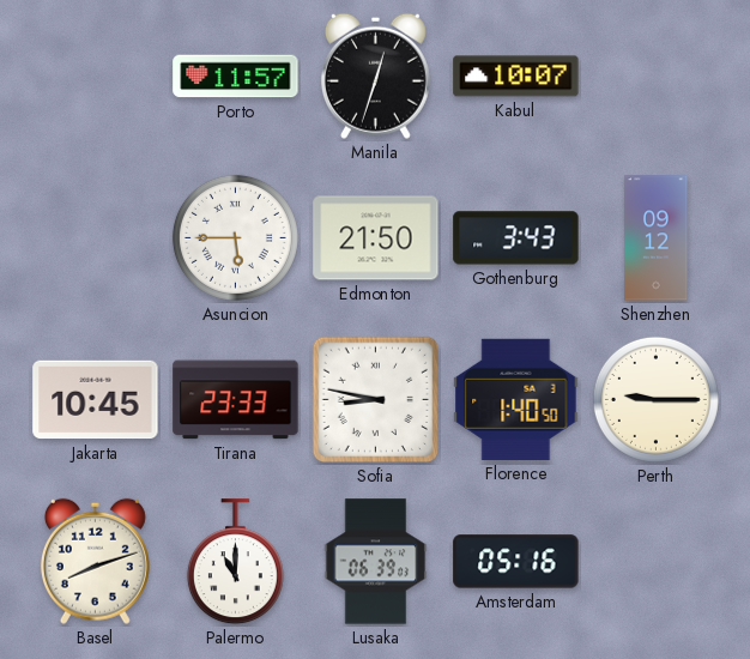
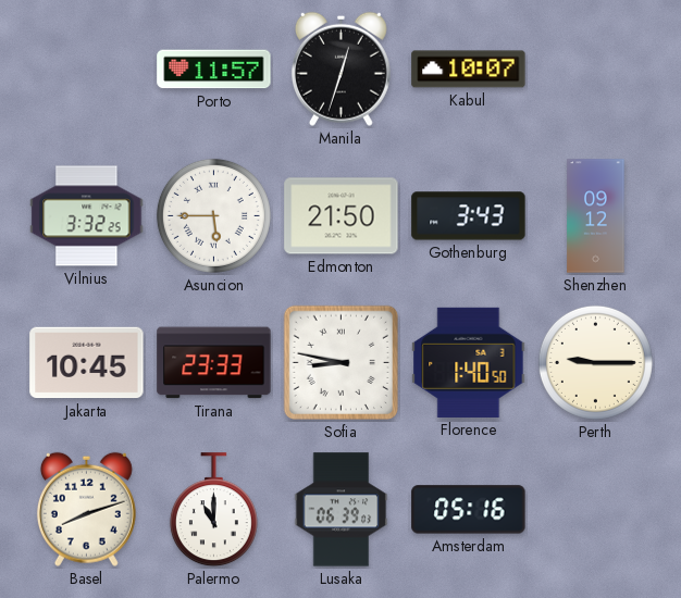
Vilnius: none -> 3:32
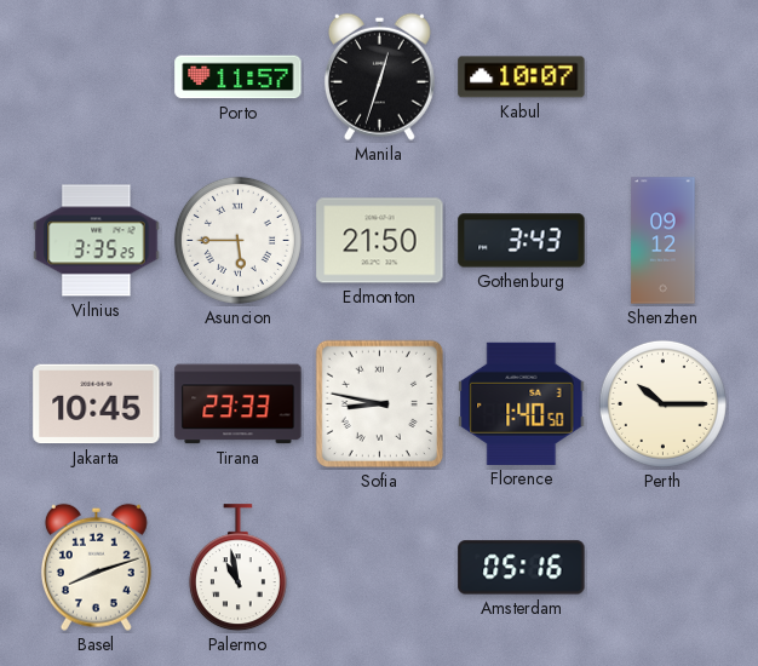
Vilnius: 3:32 -> 3:35
Perth: 9:15 -> 10:15
Palermo: 11:00 -> 10:58
Lusaka: 06:39 -> none
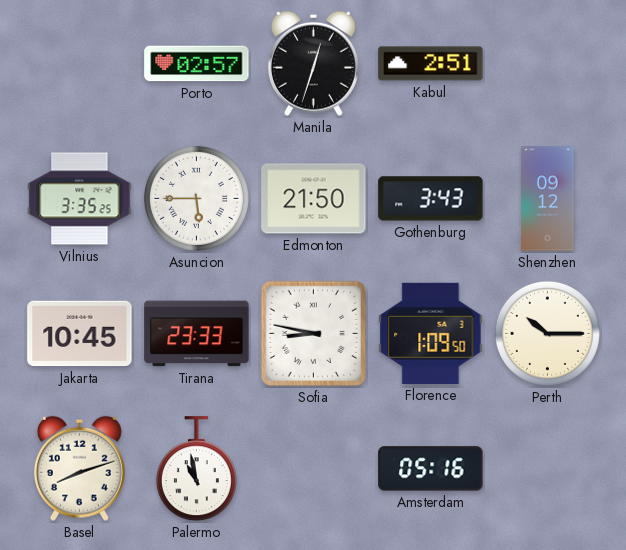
Porto: 11:57 -> 02:57
Kabul: 10:07 -> 2:51
Florence: 1:40 -> 1:09
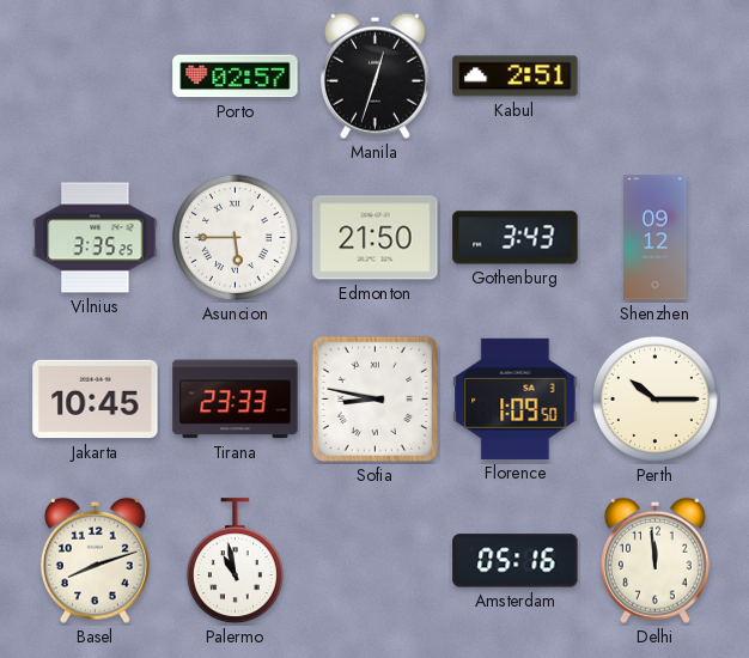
Delhi: none -> 11:59
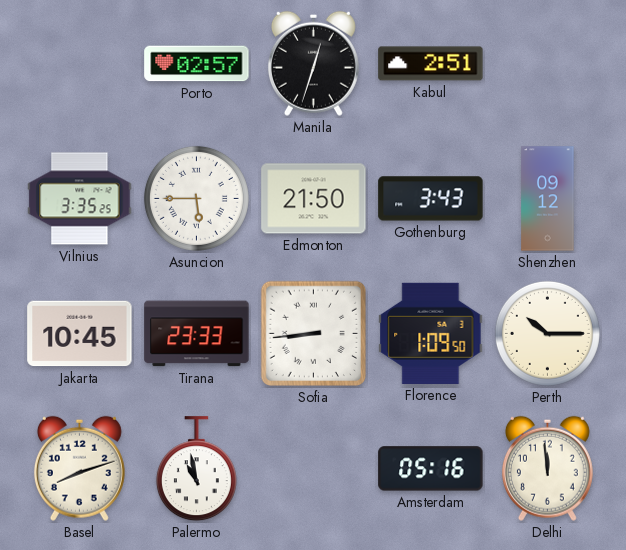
Sofia: 8:47 -> 8:44
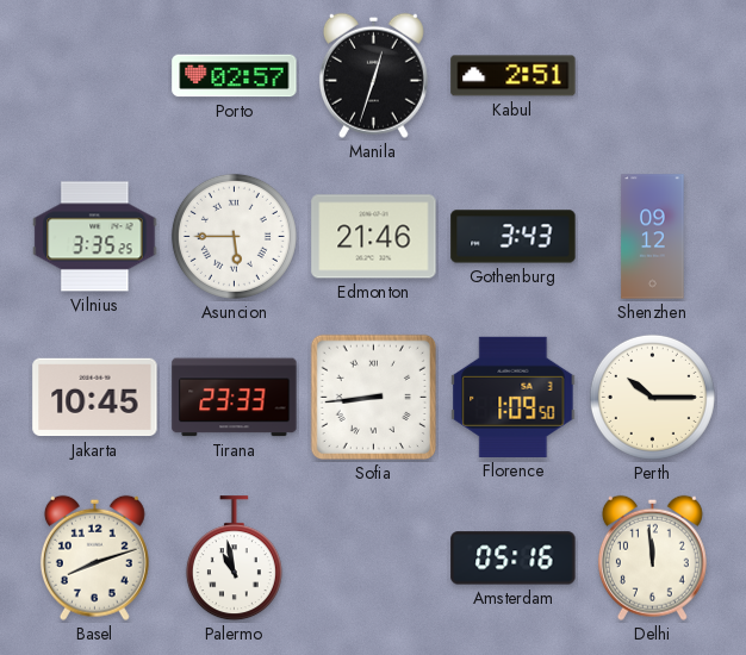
Edmonton: 21:50 -> 21:46
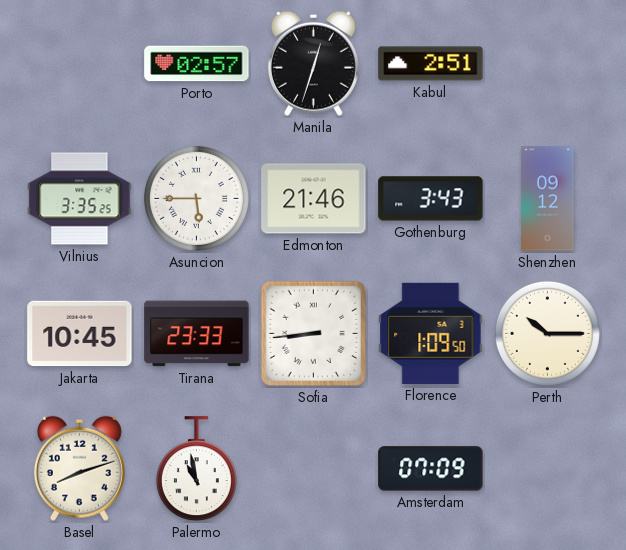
Amsterdam: 05:16 -> 07:09
Delhi: 11:59 -> none
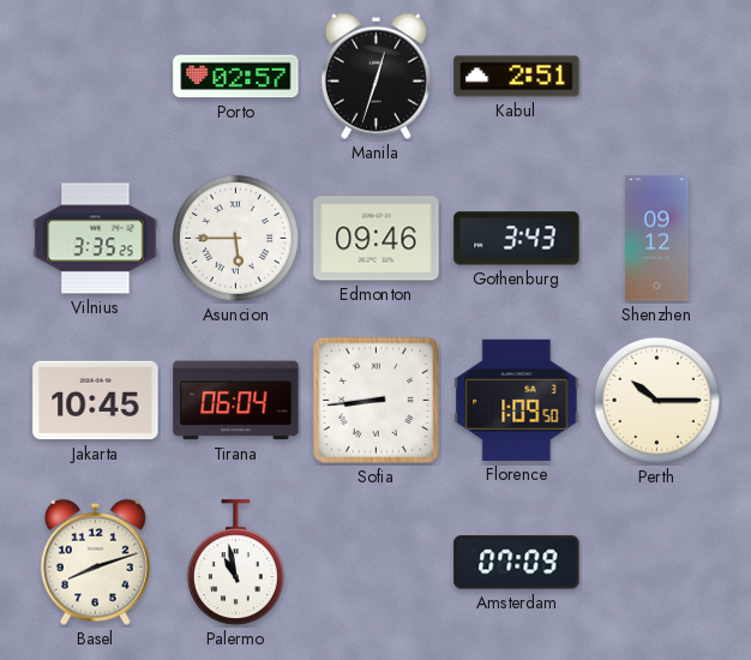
Edmonton: 21:46 -> 09:46
Tirana: 23:33 -> 06:04
